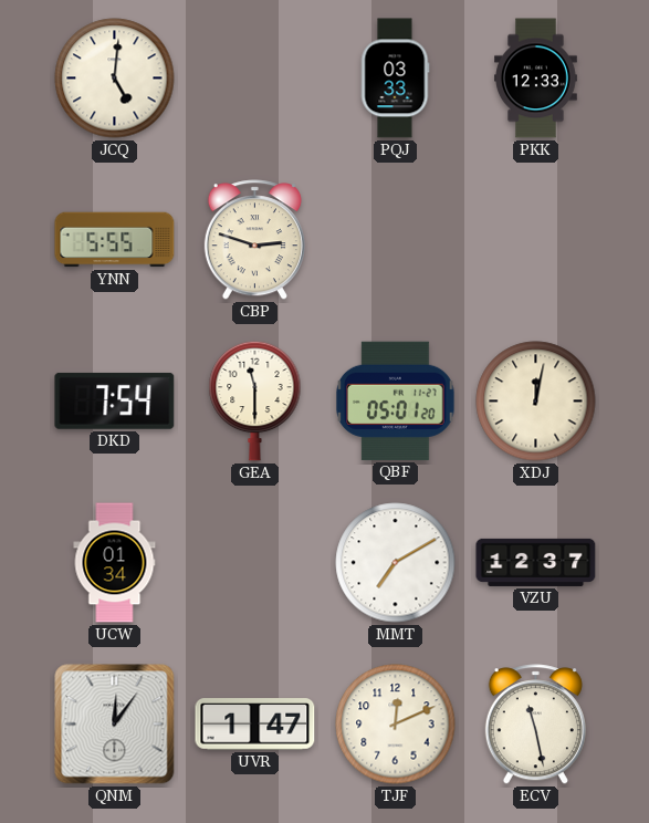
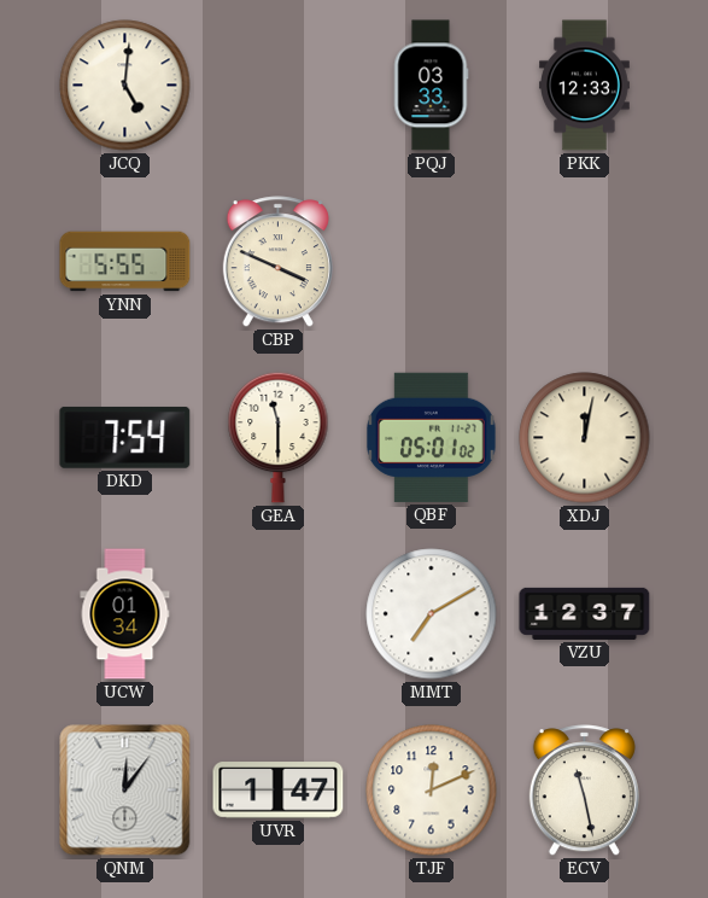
CBP: 2:48 -> 3:49
QBF: 05:01:20 -> 05:01:02
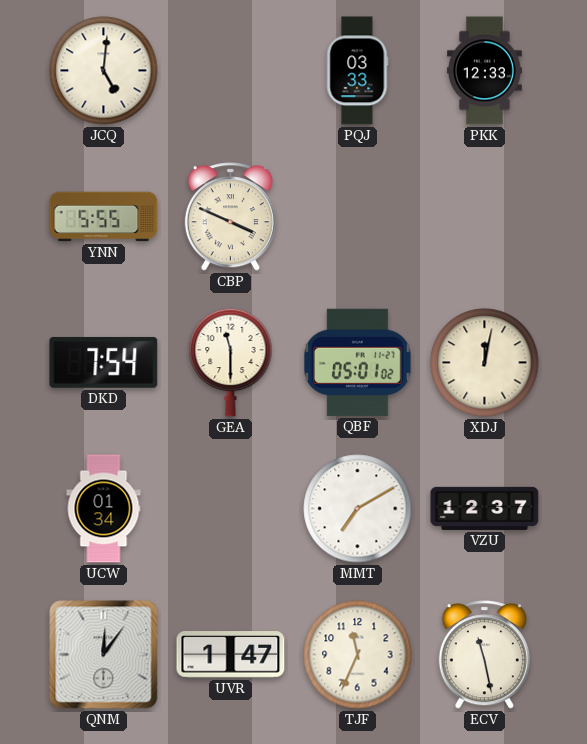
TJF: 12:11 -> 11:34
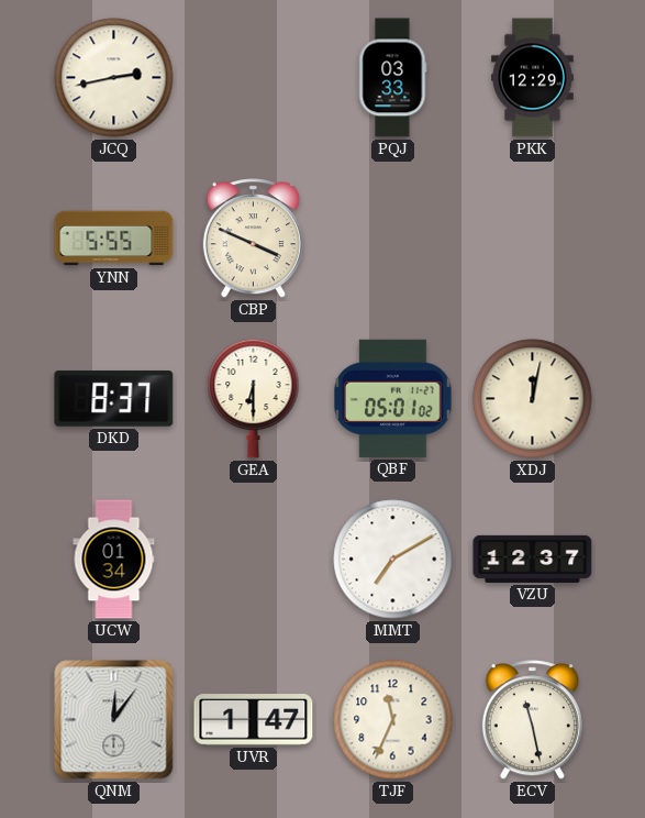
JCQ: 5:01 -> 2:43
PKK: 12:33 -> 12:29
DKD: 7:54 -> 8:37
GEA: 11:30 -> 6:30
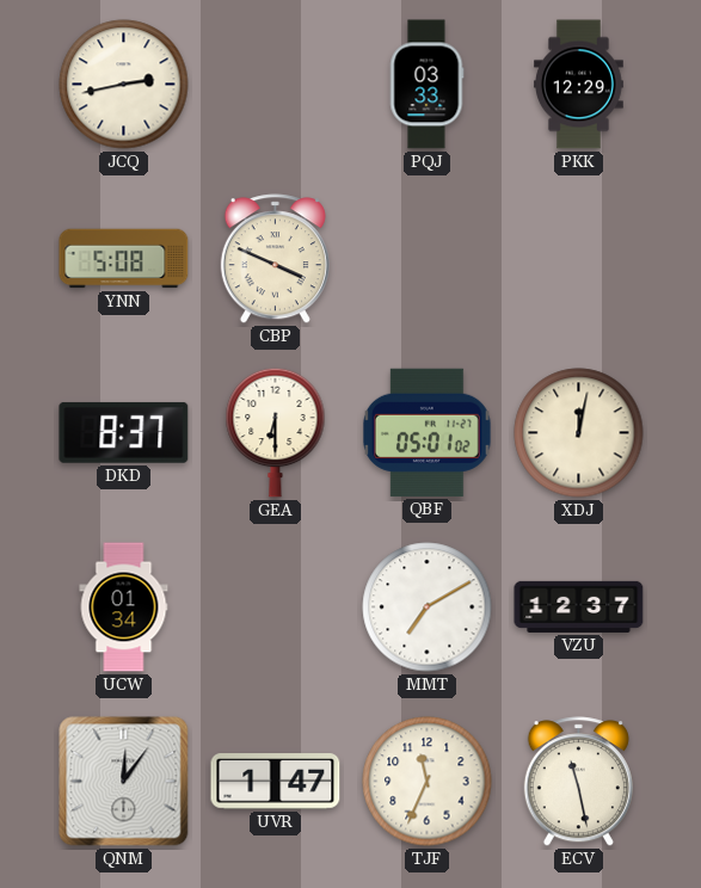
YNN: 5:55 -> 5:08
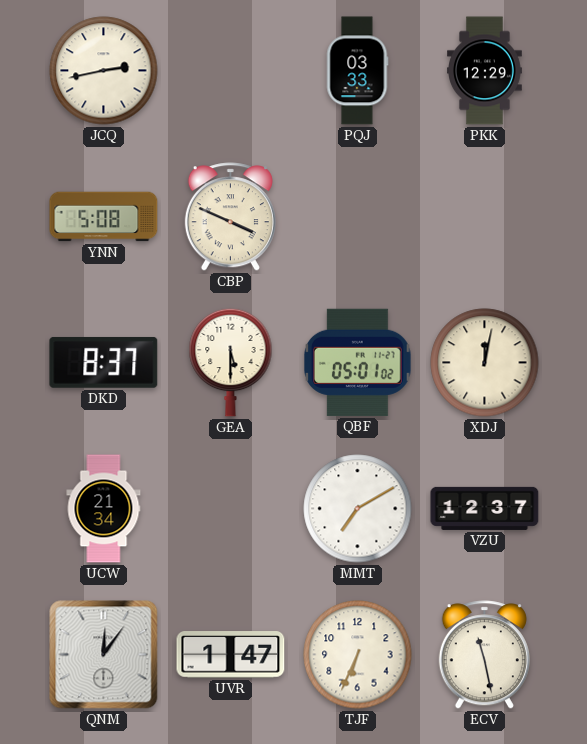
GEA: 6:30 -> 5:30
UCW: 01:34 -> 21:34
TJF: 11:34 -> 6:34
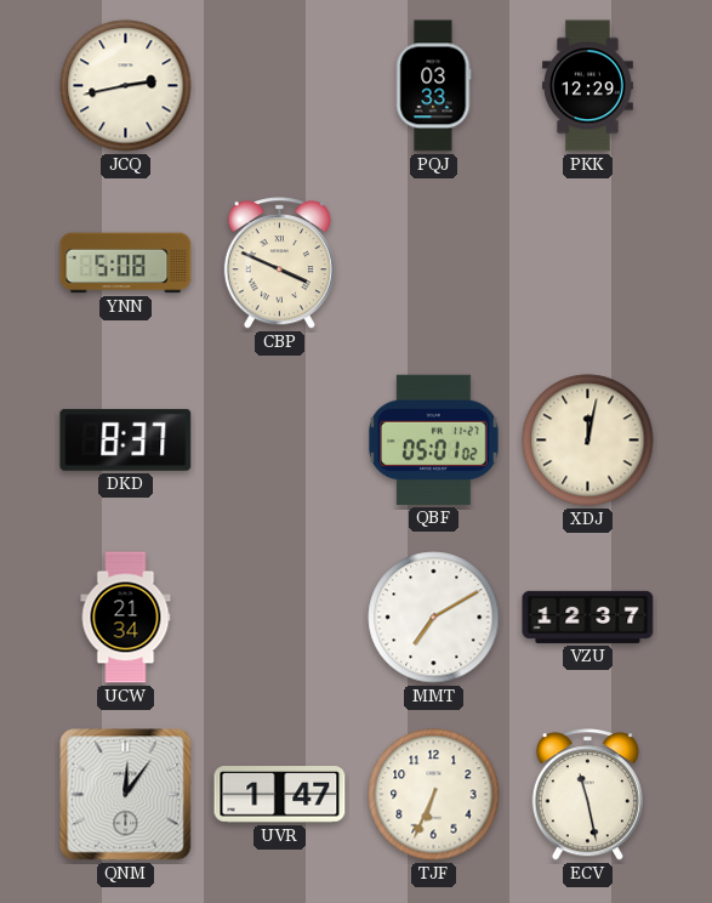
GEA: 5:30 -> none
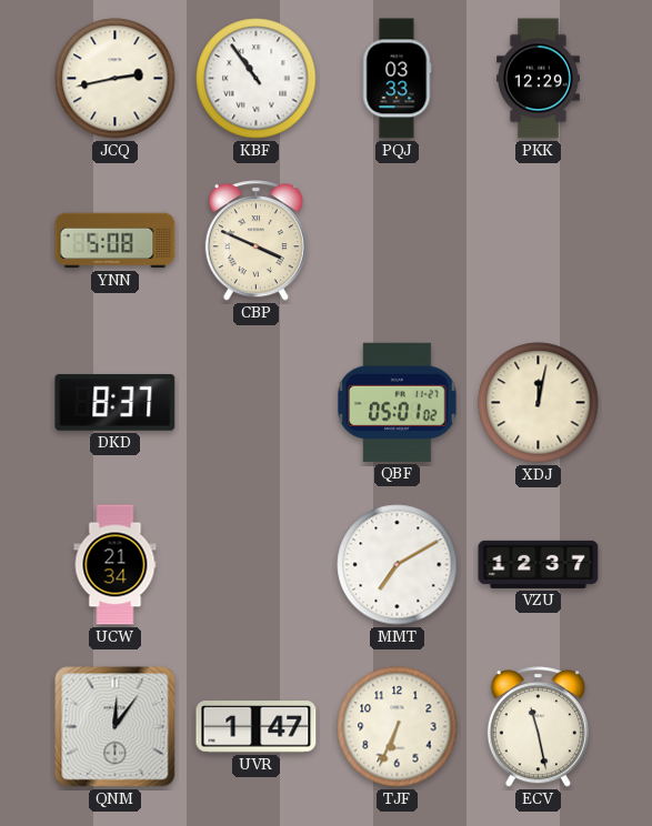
KBF: none -> 10:54
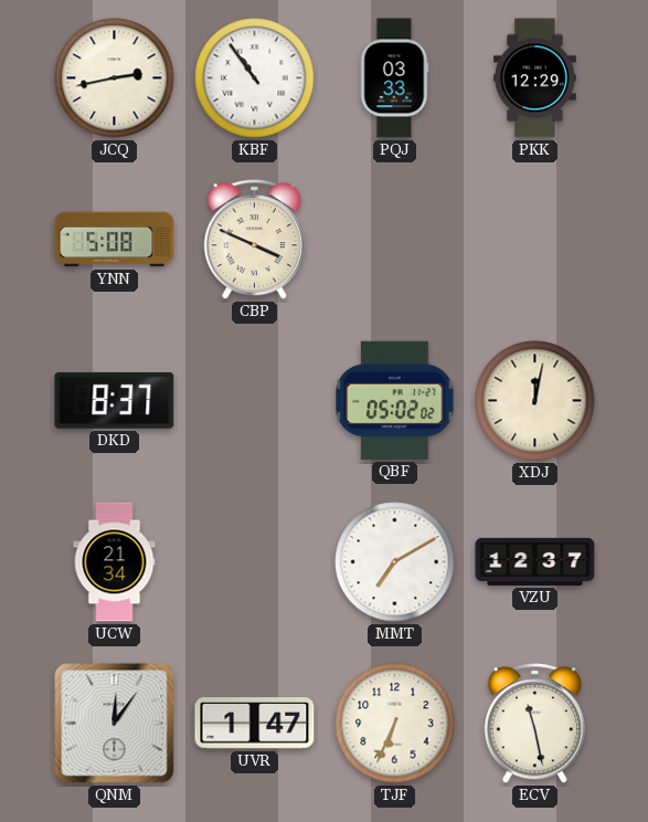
QBF: 05:01 -> 05:02
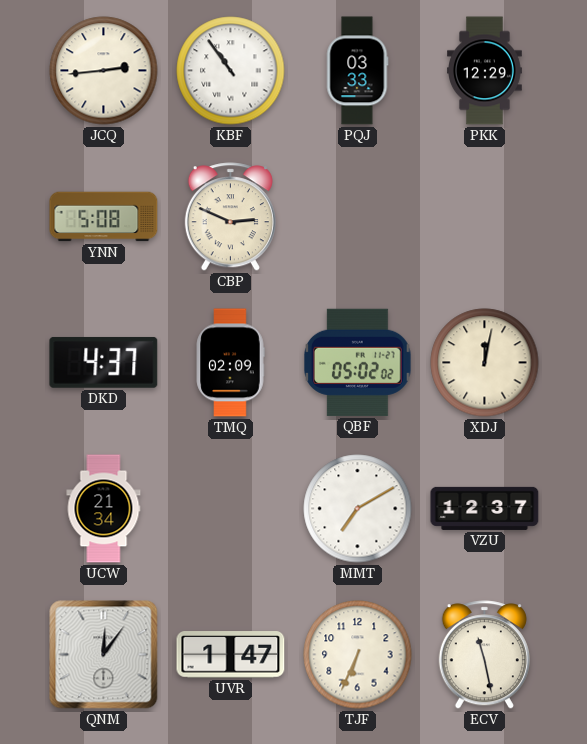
JCQ: 2:43 -> 2:44
CBP: 3:49 -> 2:49
DKD: 8:37 -> 4:37
TMQ: none -> 02:09
